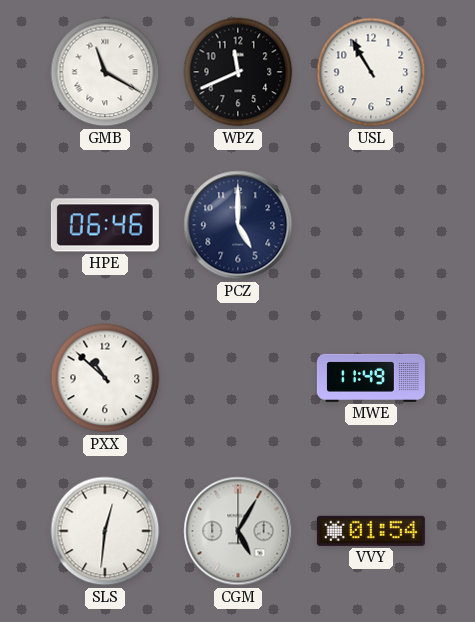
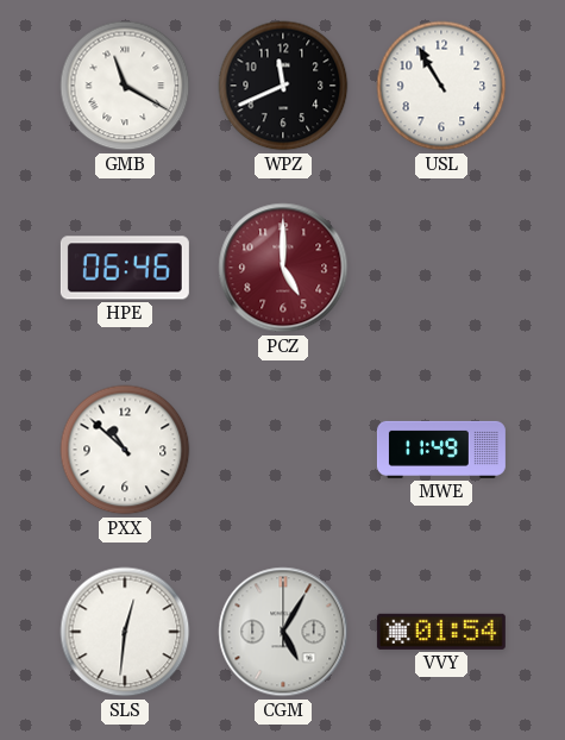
PCZ dial: navy -> burgundy
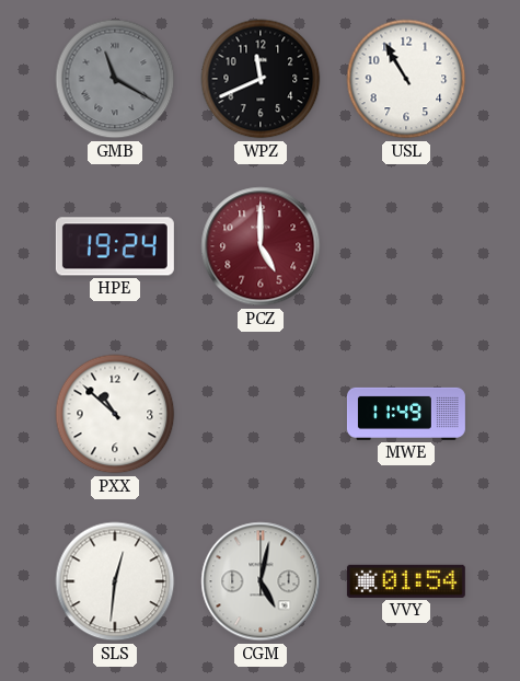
GMB dial: white -> grey
HPE: 06:46 -> 19:24
CGM: 5:05 -> 5:02
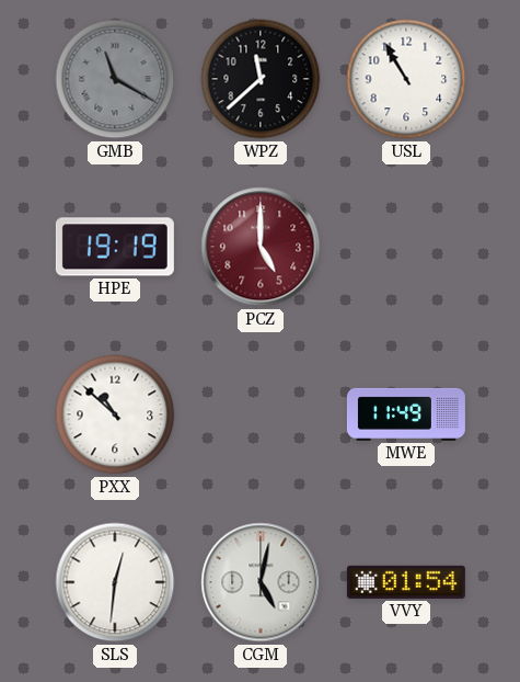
WPZ: 11:41 -> 11:38
HPE: 19:24 -> 19:19
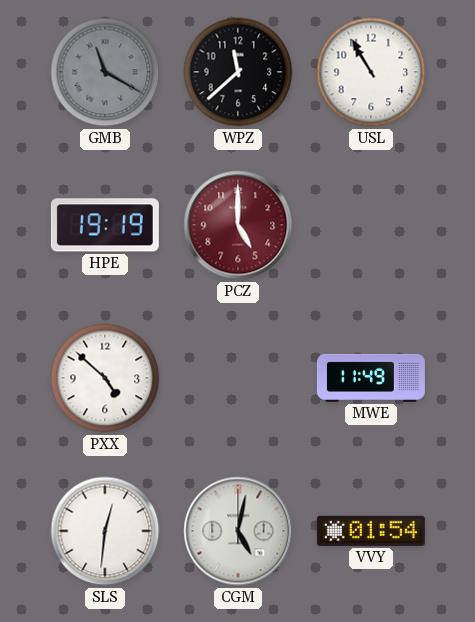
PXX: 10:52 -> 4:52
